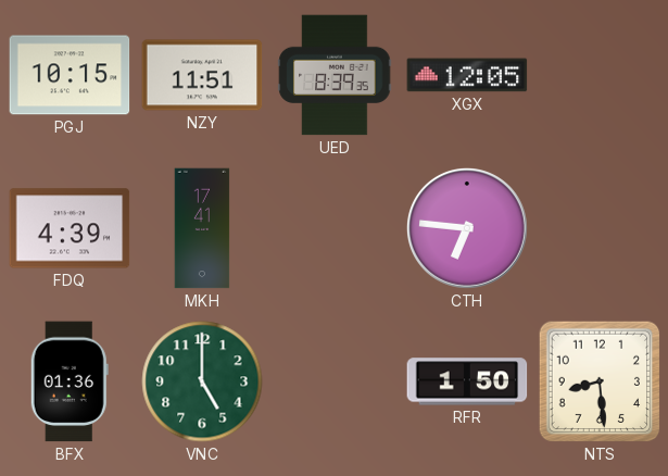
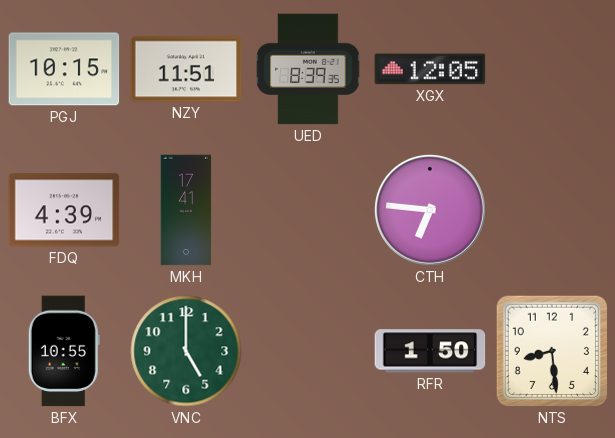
BFX: 01:36 -> 10:55
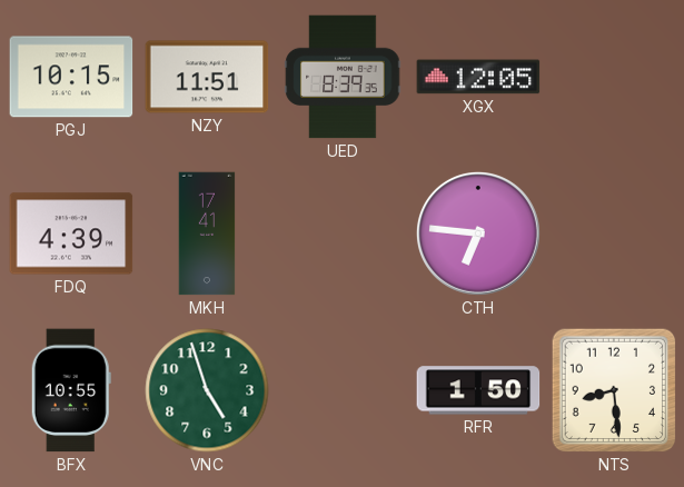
VNC: 5:00 -> 4:57
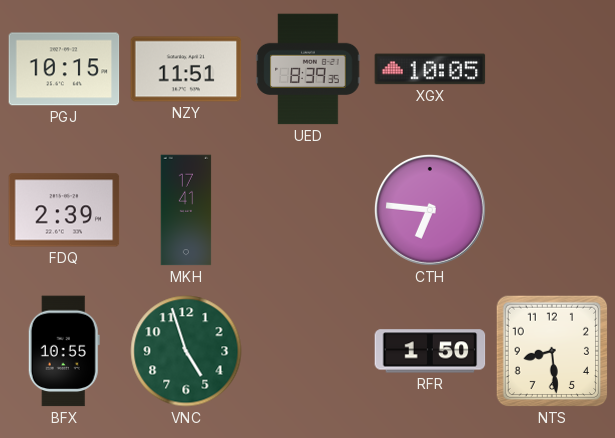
XGX: 12:05 -> 10:05
FDQ: 4:39 -> 2:39
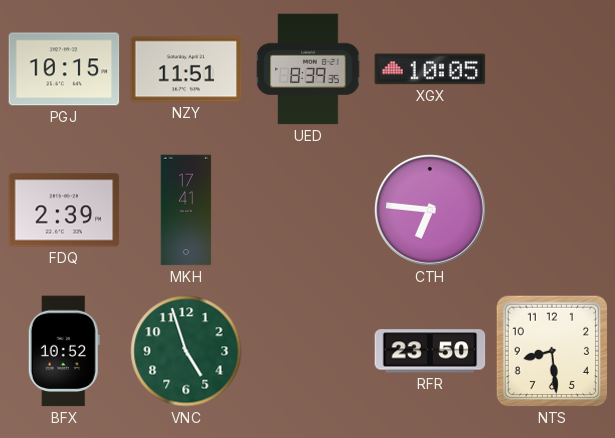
BFX: 10:55 -> 10:52
RFR: 1:50 -> 23:50
